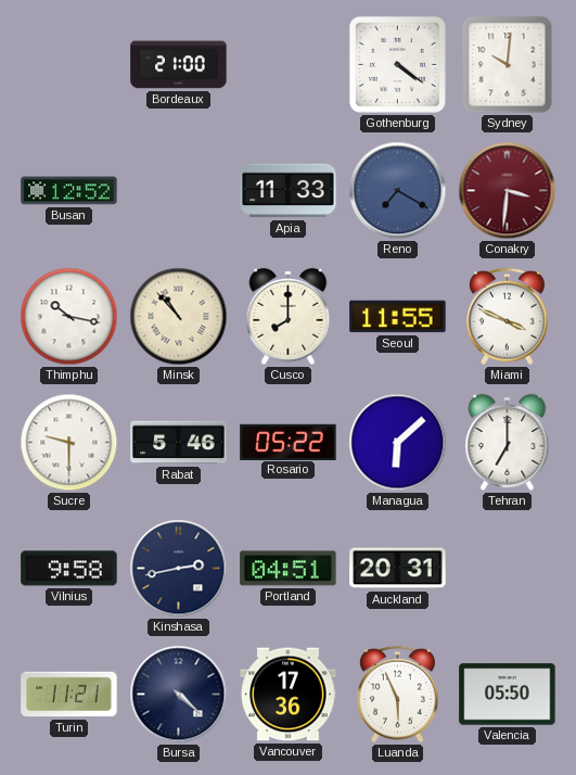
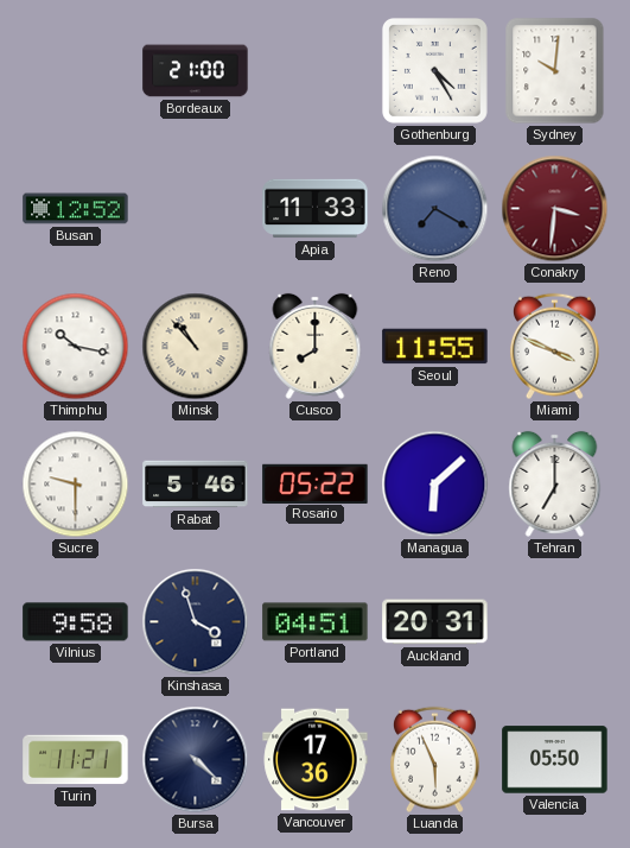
Gothenburg: 4:21 -> 4:25
Kinshasa: 2:43 -> 3:57
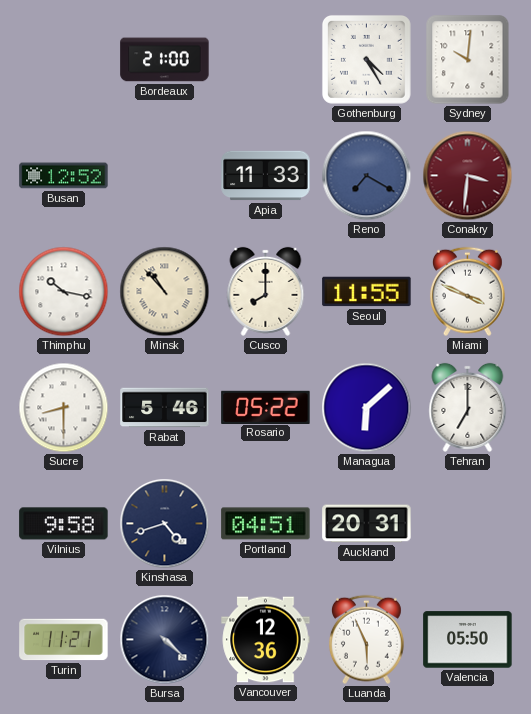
Sucre: 9:30 -> 8:30
Kinshasa: 3:57 -> 4:42
Vancouver: 17:36 -> 12:36
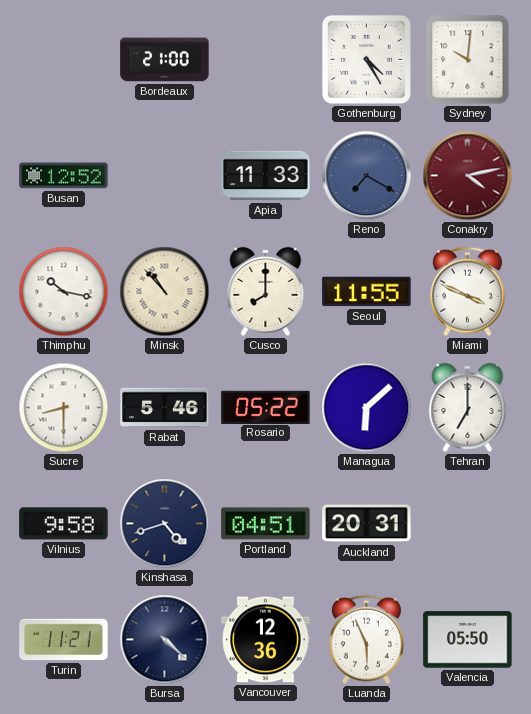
Conakry: 3:31 -> 4:13
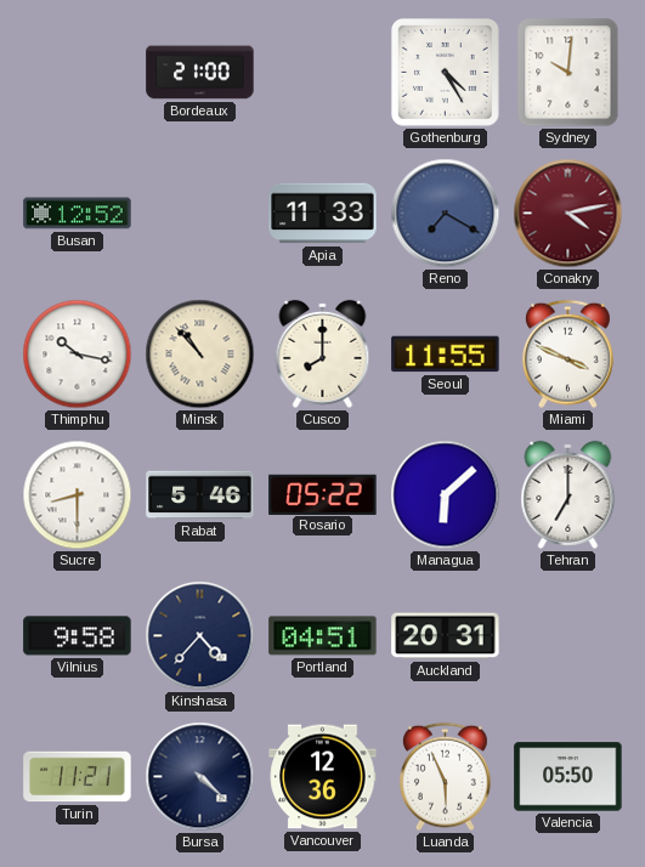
Kinshasa: 4:42 -> 4:37
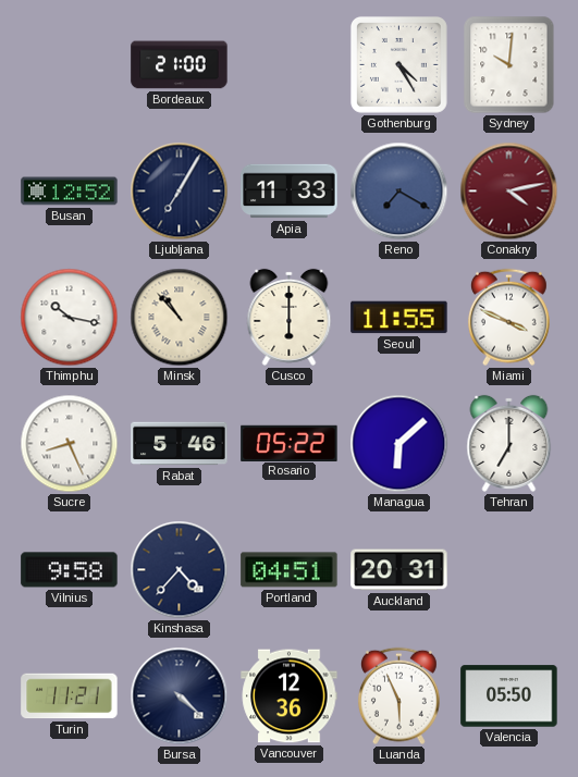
Ljubljana: none -> 7:05
Cusco: 8:00 -> 6:00
Sucre: 8:30 -> 8:26
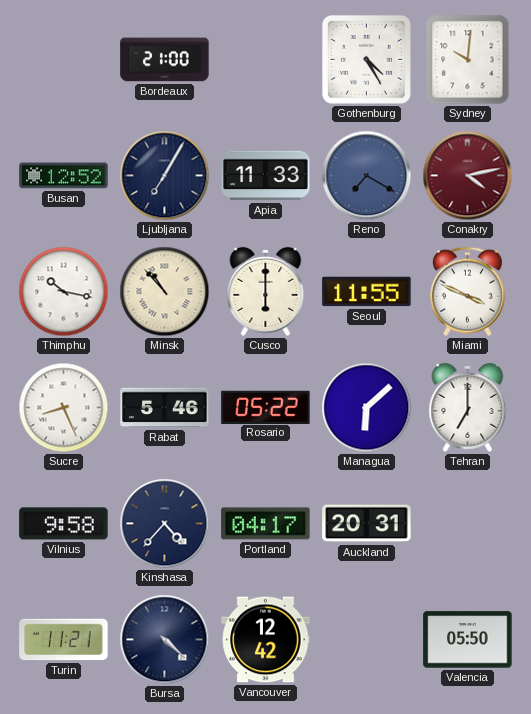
Portland: 04:51 -> 04:17
Vancouver: 12:36 -> 12:42
Luanda: 5:56 -> none
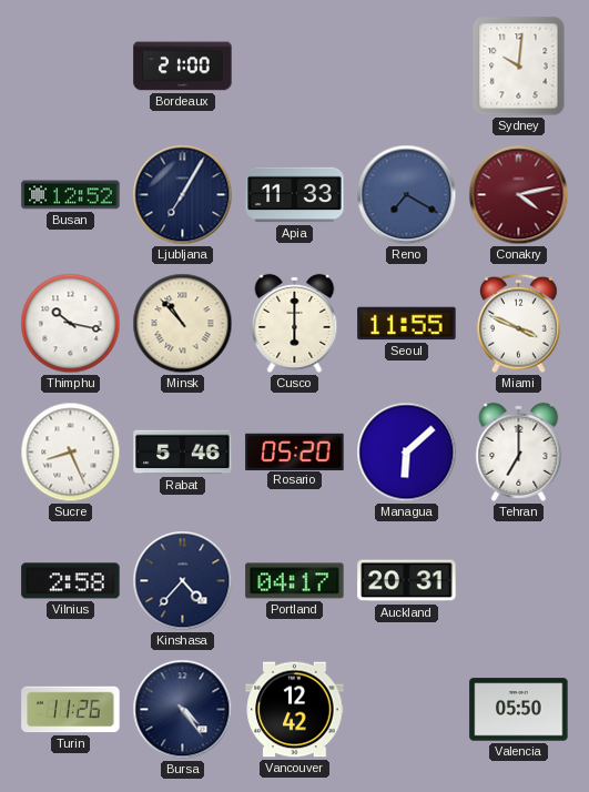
Gothenburg: 4:25 -> none
Rosario: 05:22 -> 05:20
Vilnius: 9:58 -> 2:58
Turin: 11:21 -> 11:26
Bursa: 4:22 -> 4:24
